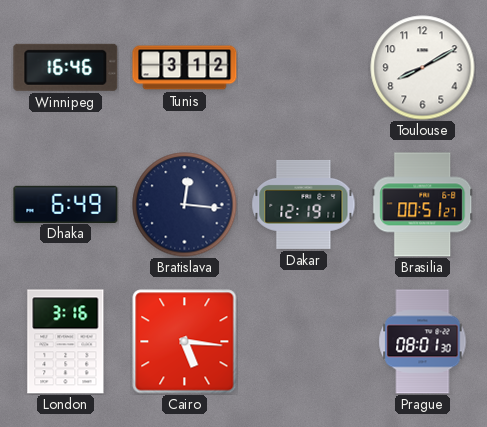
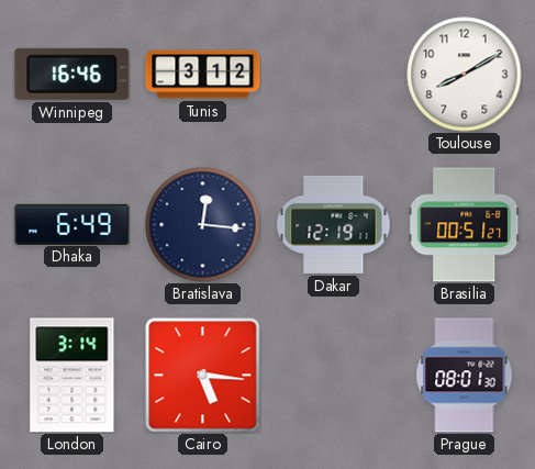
London: 3:16 -> 3:14
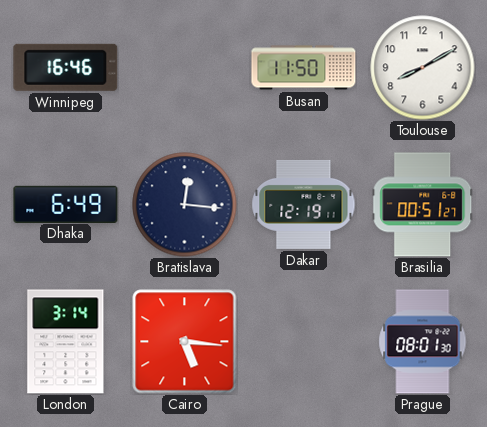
Tunis: 3:12 -> none
Busan: none -> 11:50
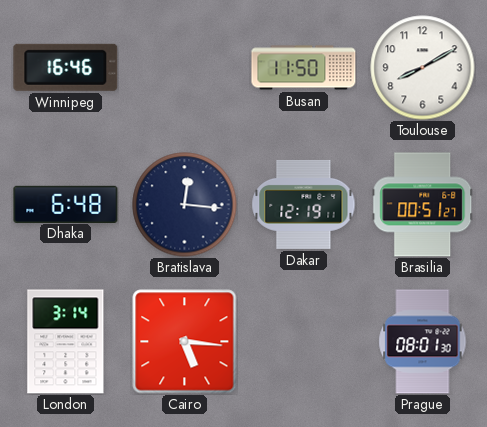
Dhaka: 6:49 -> 6:48
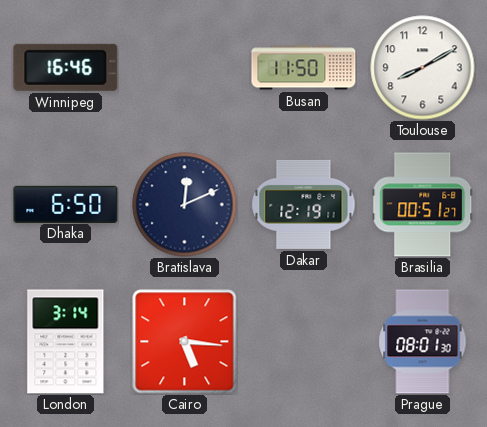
Dhaka: 6:48 -> 6:50
Bratislava: 12:16 -> 12:11
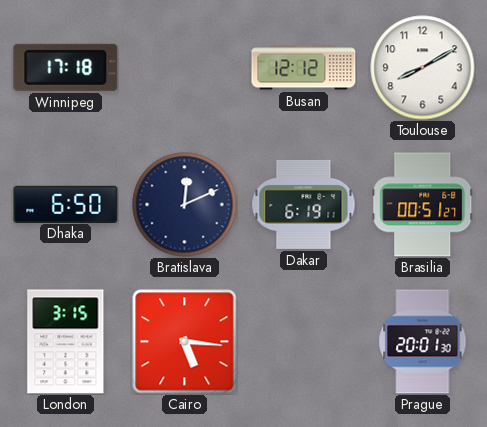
Winnipeg: 16:46 -> 17:18
Busan: 11:50 -> 12:12
Dakar: 12:19 -> 6:19
London: 3:14 -> 3:15
Prague: 08:01 -> 20:01
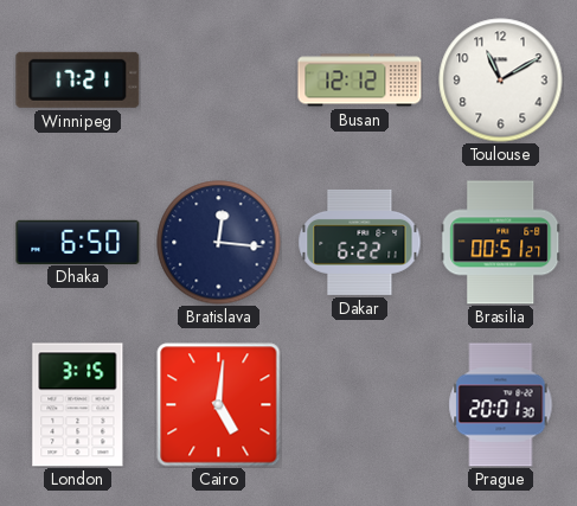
Winnipeg: 17:18 -> 17:21
Toulouse: 8:10 -> 11:10
Bratislava: 12:11 -> 12:16
Dakar: 6:19 -> 6:22
Cairo: 5:16 -> 5:01
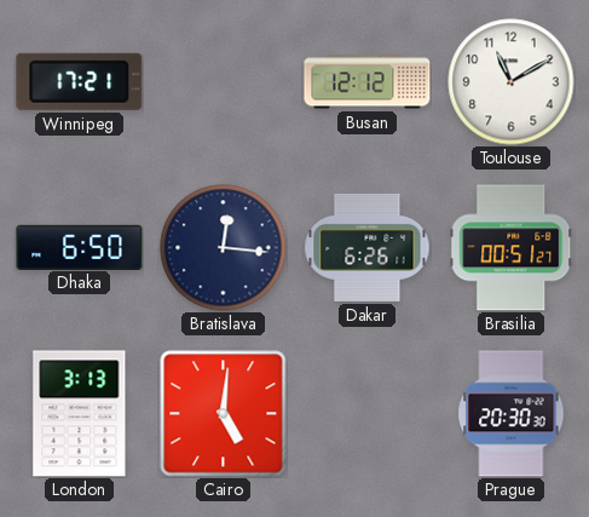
Dakar: 6:22 -> 6:26
London: 3:15 -> 3:13
Prague: 20:01 -> 20:30
